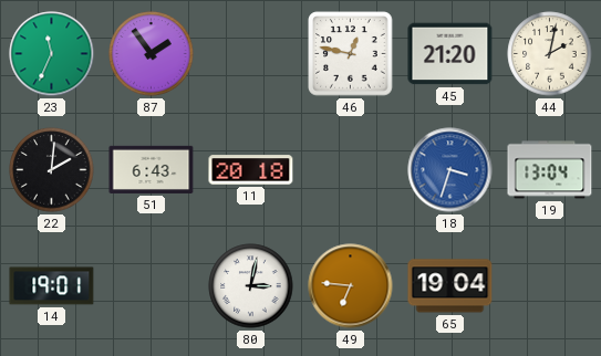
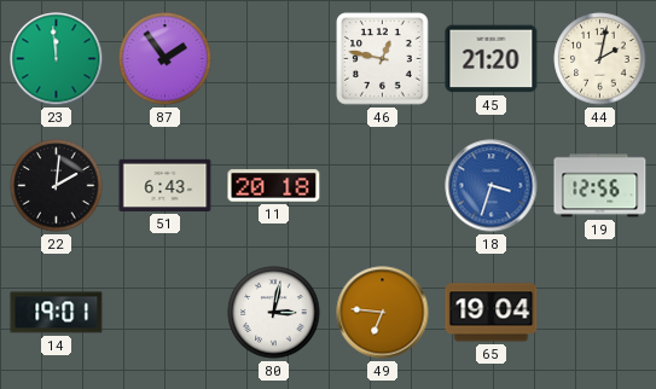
23: 11:34 -> 11:59
19: 13:04 -> 12:56
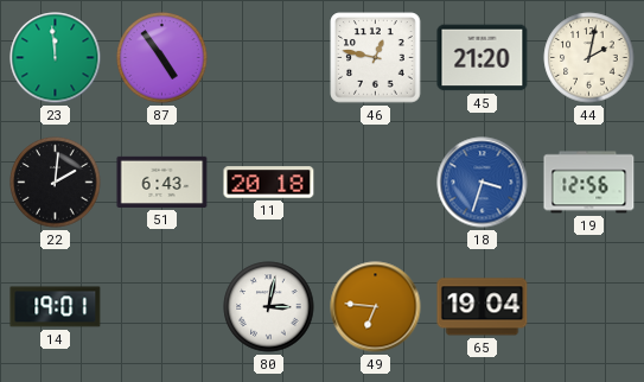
87: 1:54 -> 4:54
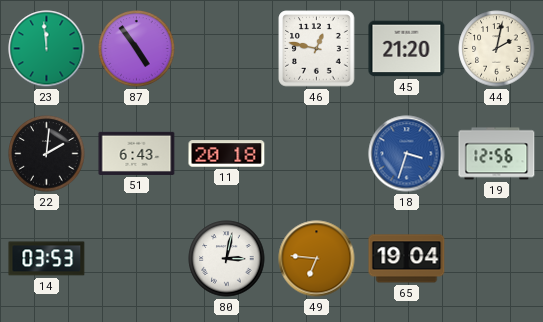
14: 19:01 -> 03:53
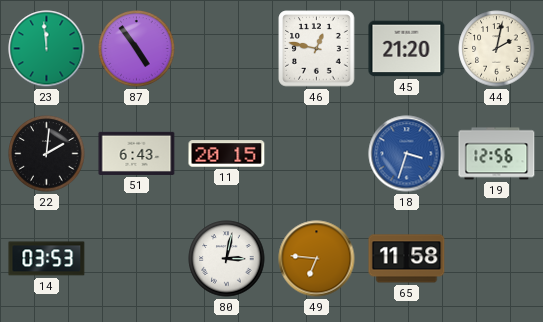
11: 20:18 -> 20:15
65: 19:04 -> 11:58
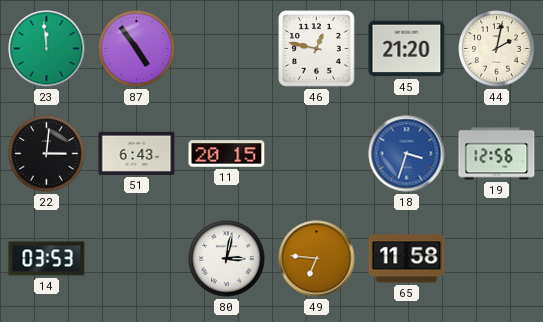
22: 2:01 -> 3:01
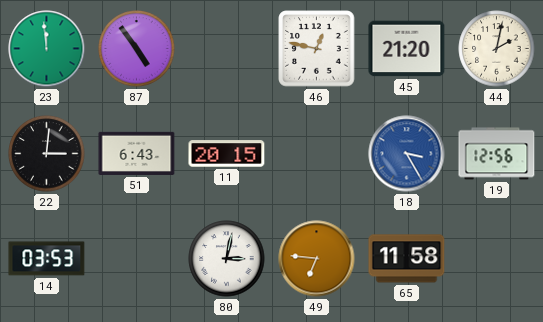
18: 3:33 -> 3:25
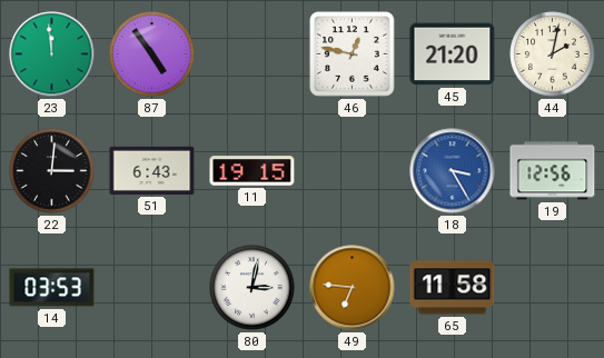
11: 20:15 -> 19:15
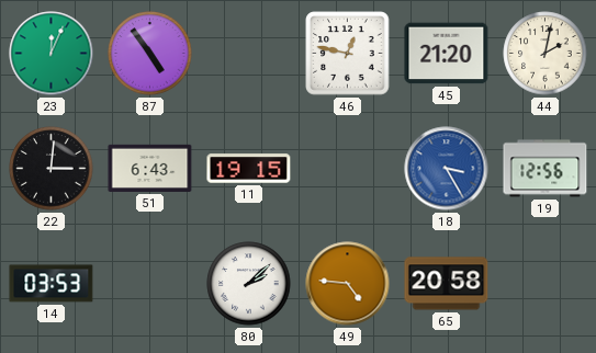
23: 11:59 -> 12:04
80: 3:02 -> 2:08
49: 6:46 -> 4:46
65: 11:58 -> 20:58
